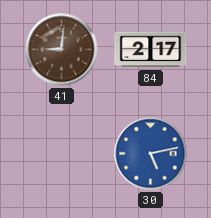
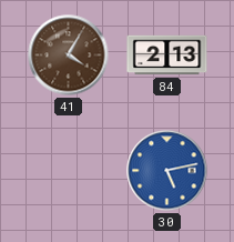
41: 9:01 -> 4:05
84: 2:17 -> 2:13
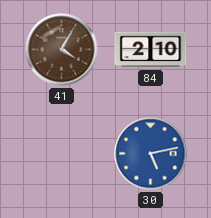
84: 2:13 -> 2:10
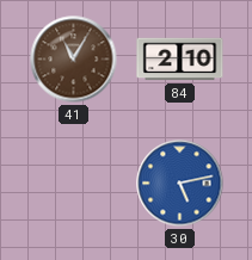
41: 4:05 -> 11:05
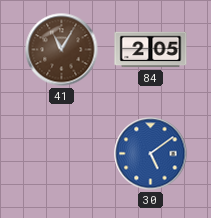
84: 2:10 -> 2:05
30: 5:13 -> 5:09
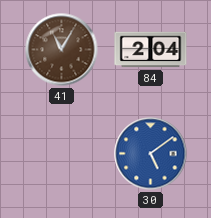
84: 2:05 -> 2:04
